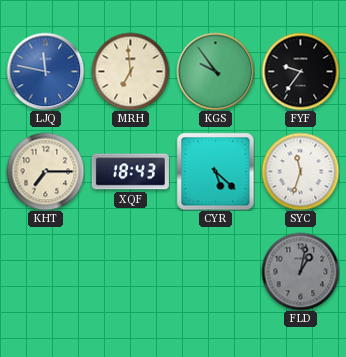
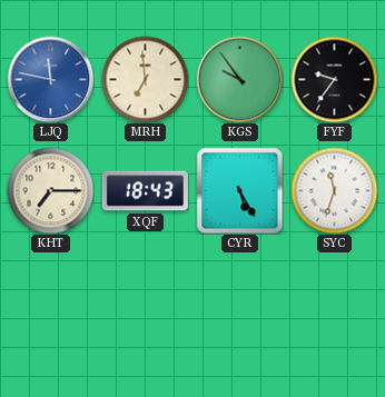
CYR: 5:22 -> 5:25
FLD: 1:02 -> none
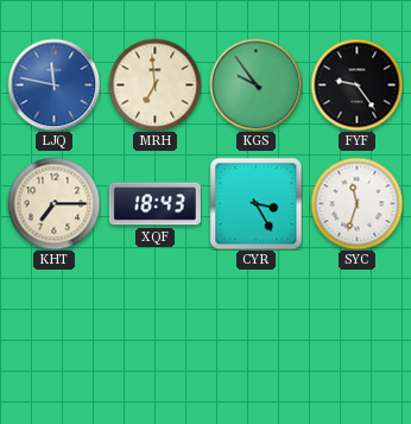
FYF: 9:36 -> 9:24
CYR: 5:25 -> 3:25
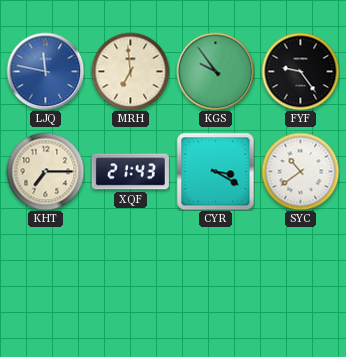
XQF: 18:43 -> 21:43
CYR: 3:25 -> 3:20
SYC: 11:33 -> 10:39
